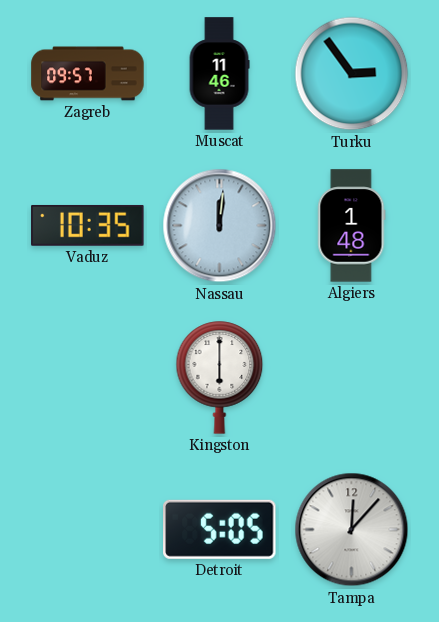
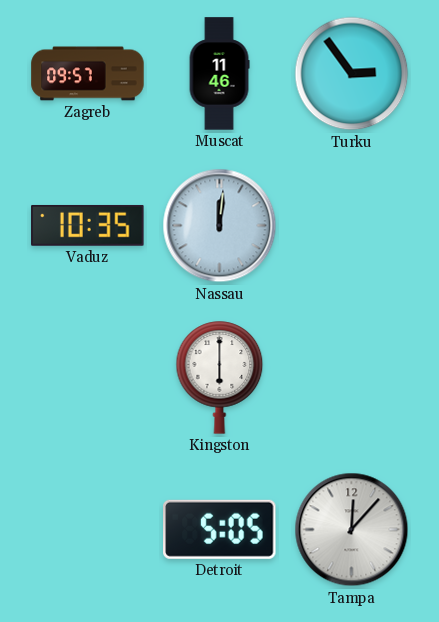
Algiers: 1:48 -> none
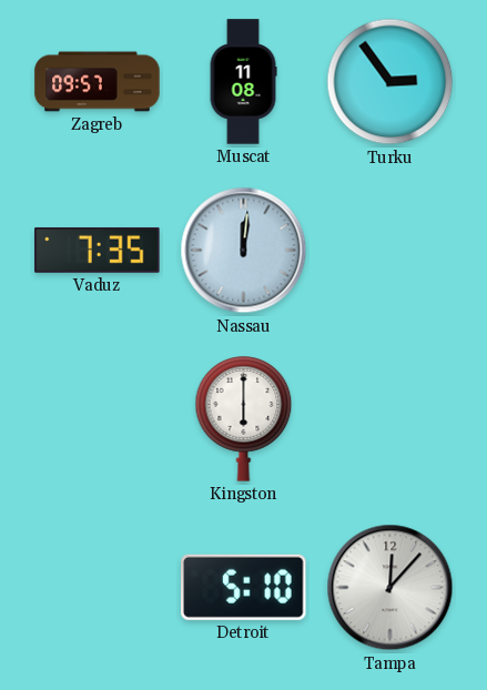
Muscat: 11:46 -> 11:08
Vaduz: 10:35 -> 7:35
Detroit: 5:05 -> 5:10
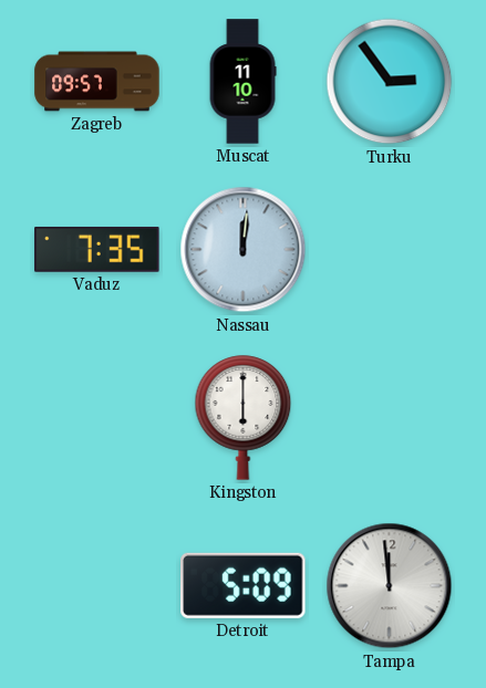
Muscat: 11:08 -> 11:10
Detroit: 5:10 -> 5:09
Tampa: 12:07 -> 11:59
